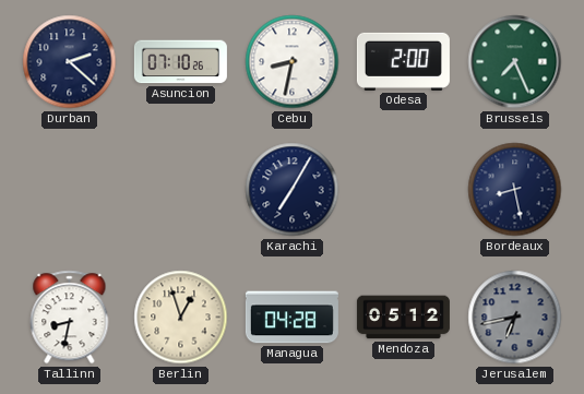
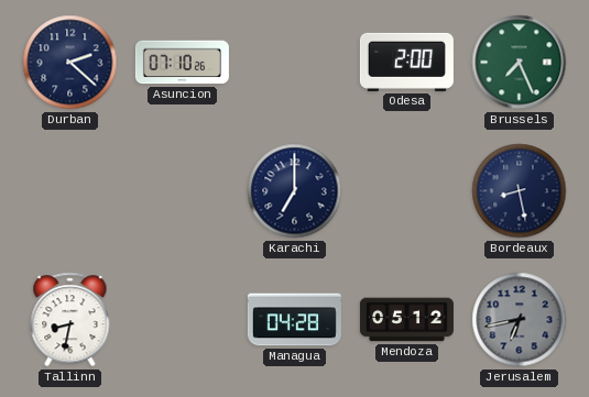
Cebu: 8:32 -> none
Karachi: 7:05 -> 7:00
Berlin: 12:57 -> none
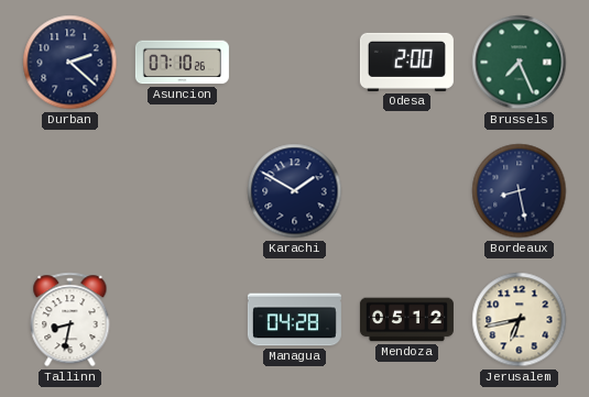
Karachi: 7:00 -> 1:50
Jerusalem dial: grey -> cream
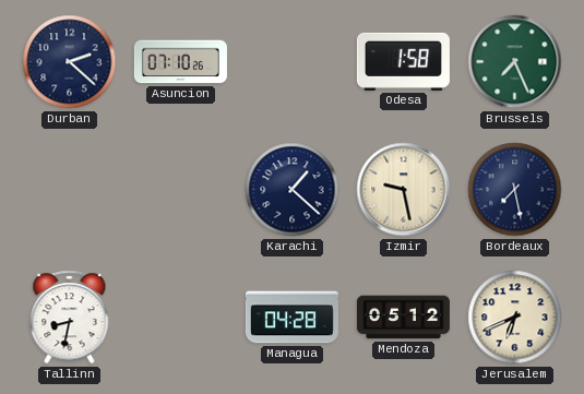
Odesa: 2:00 -> 1:58
Karachi: 1:50 -> 1:22
Izmir: none -> 9:28
Bordeaux: 8:28 -> 7:28
Jerusalem: 6:43 -> 6:41
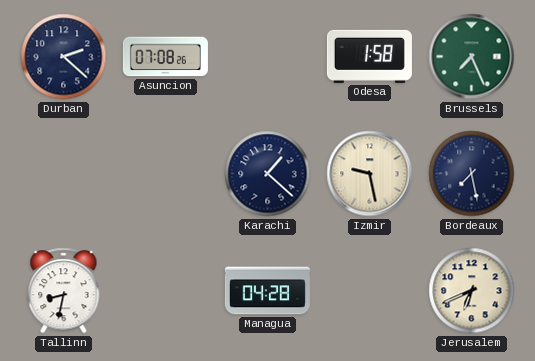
Asuncion: 07:10 -> 07:08
Mendoza: 05:12 -> none
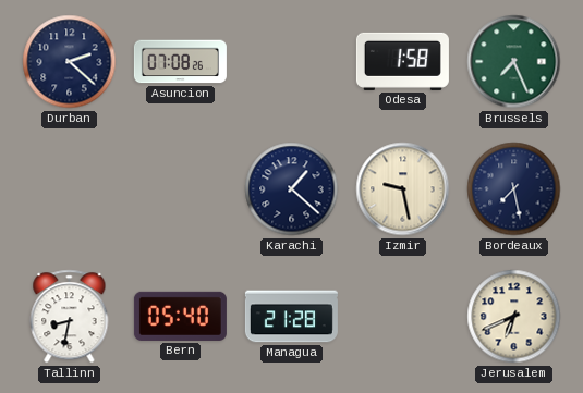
Bern: none -> 05:40
Managua: 04:28 -> 21:28
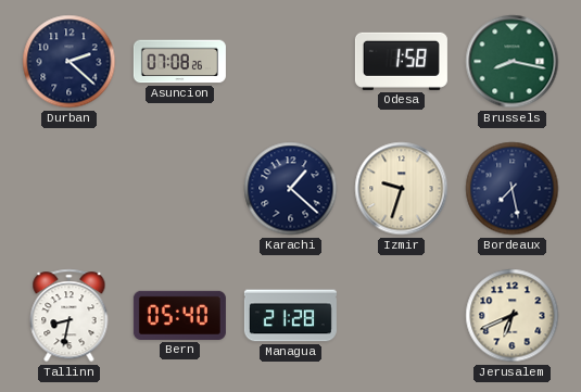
Brussels: 7:26 -> 8:17
Izmir: 9:28 -> 9:33
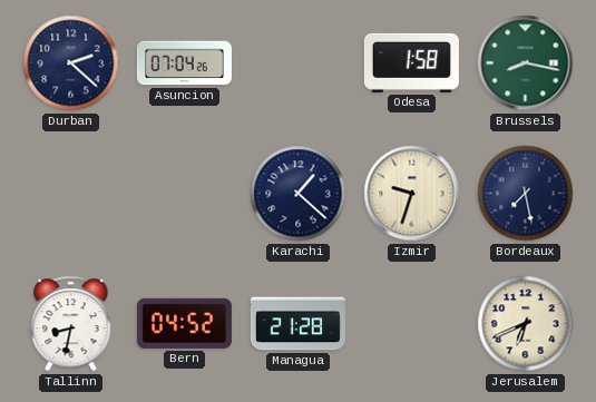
Asuncion: 07:08 -> 07:04
Bern: 05:40 -> 04:52
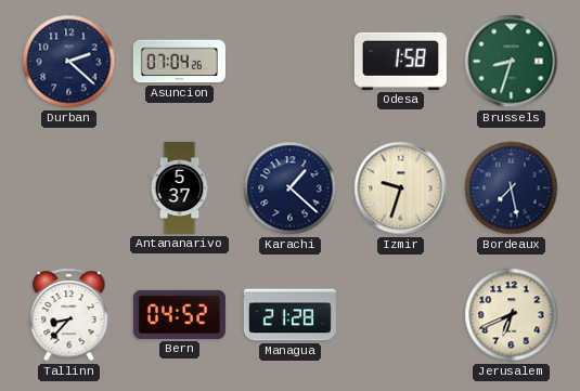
Brussels: 8:17 -> 8:33
Antananarivo: none -> 5:37
Tallinn: 8:32 -> 8:37
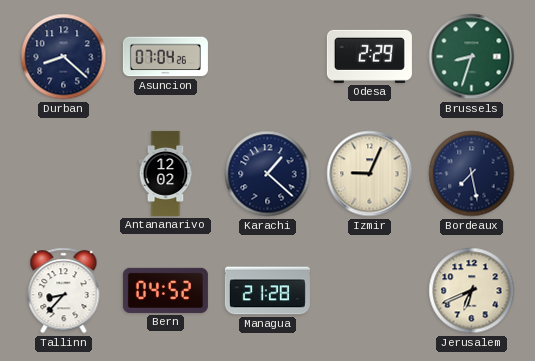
Durban: 2:22 -> 8:22
Odesa: 1:58 -> 2:29
Antananarivo: 5:37 -> 12:02
Izmir: 9:33 -> 9:04
